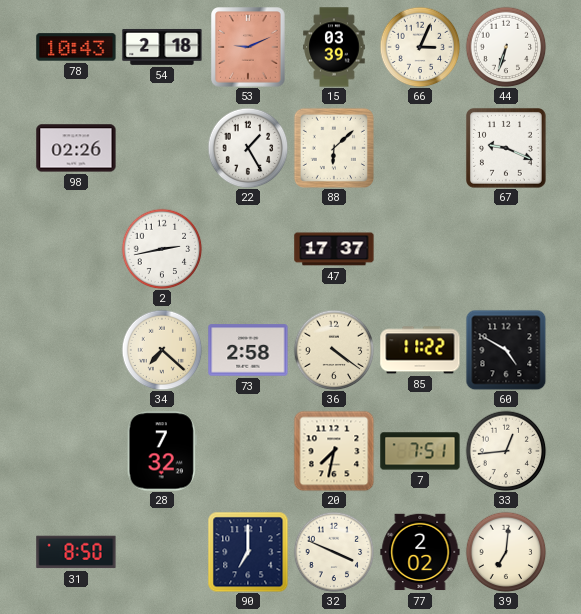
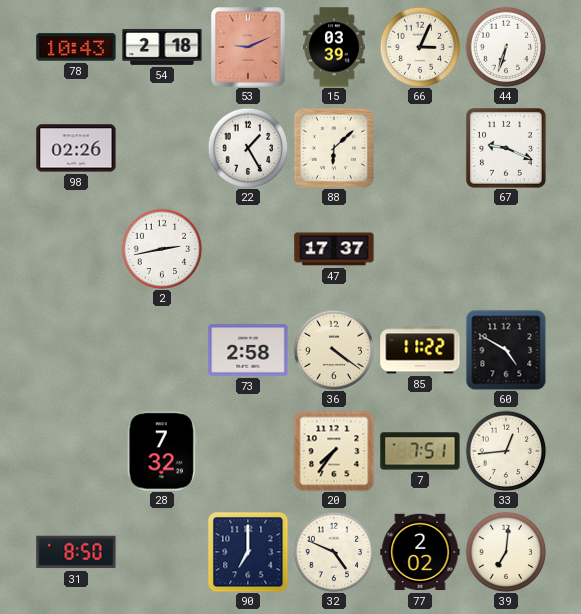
34: 7:22 -> none
20: 7:32 -> 7:36
32: 3:49 -> 4:49
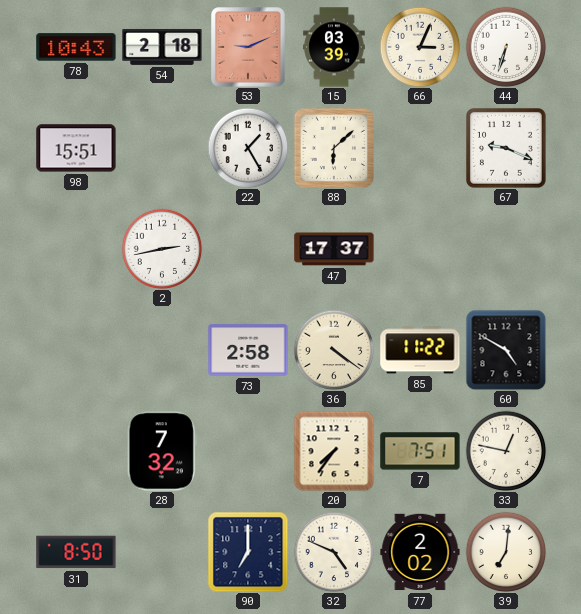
98: 02:26 -> 15:51
33: 12:44 -> 12:47
